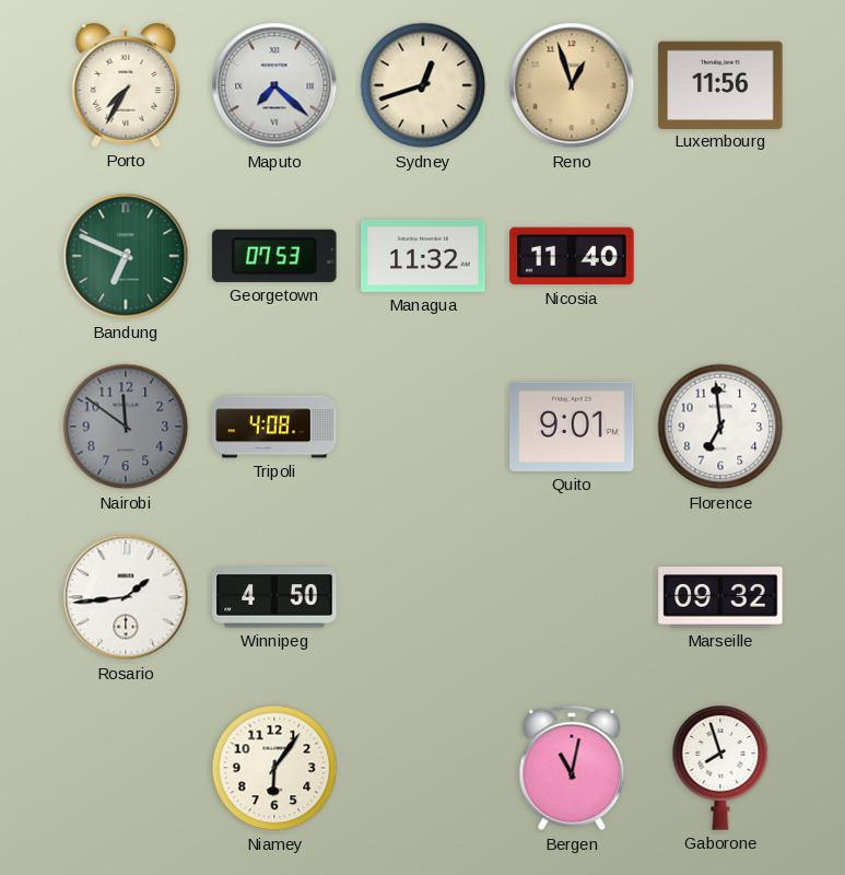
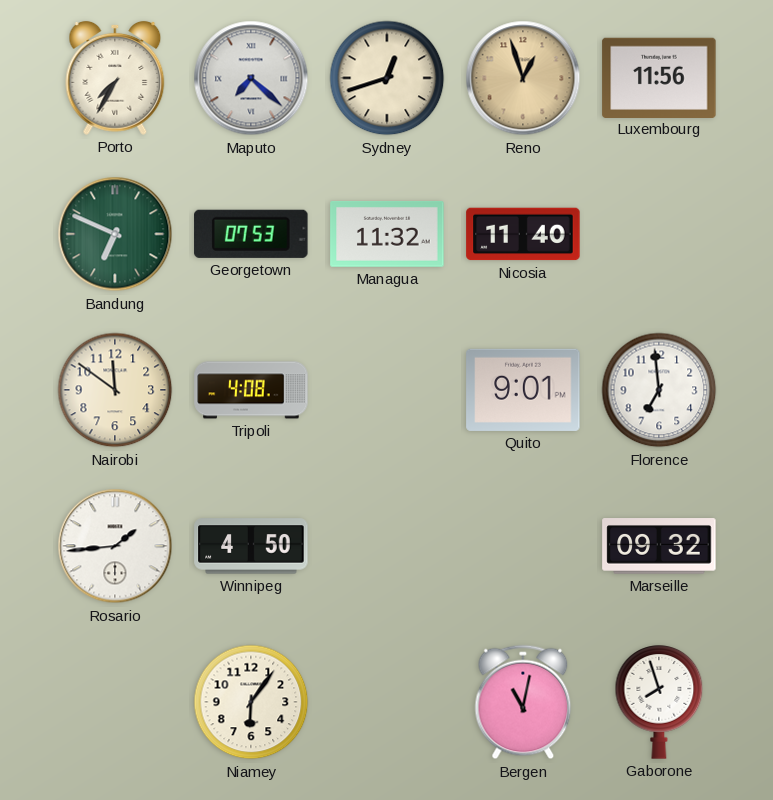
Nairobi dial: grey -> cream
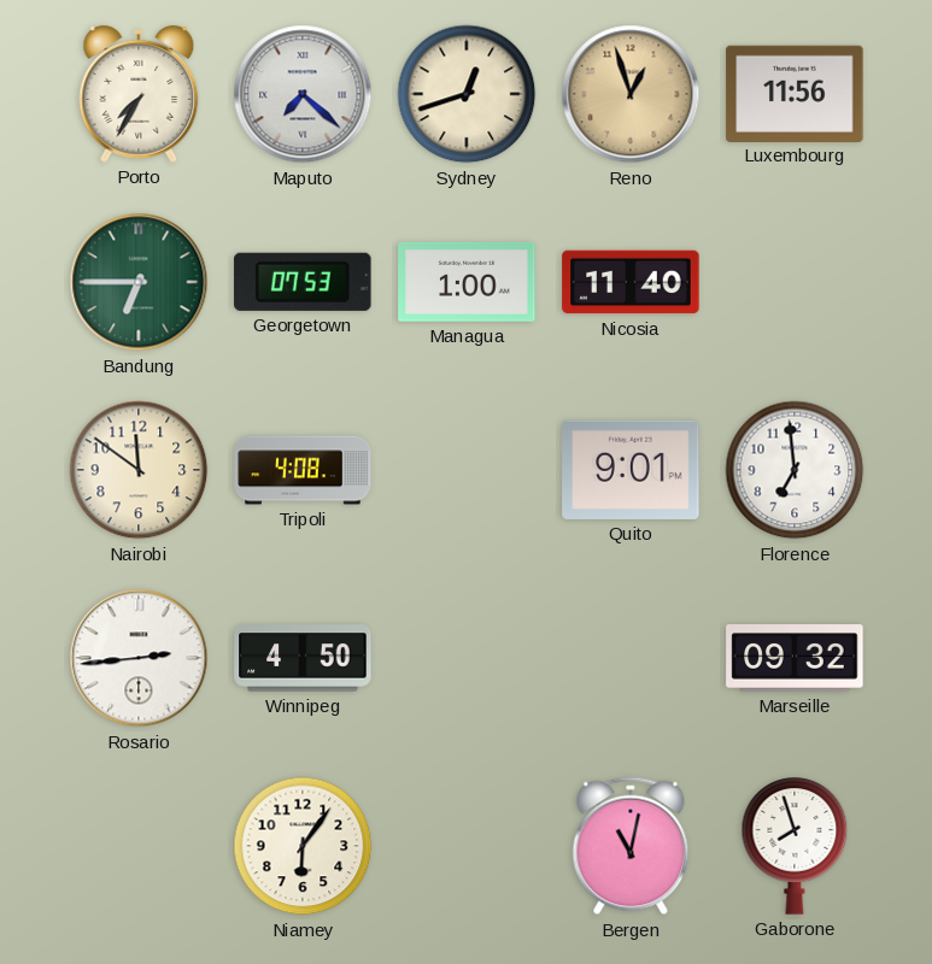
Bandung: 6:49 -> 6:45
Managua: 11:32 -> 1:00
Rosario: 1:44 -> 2:44
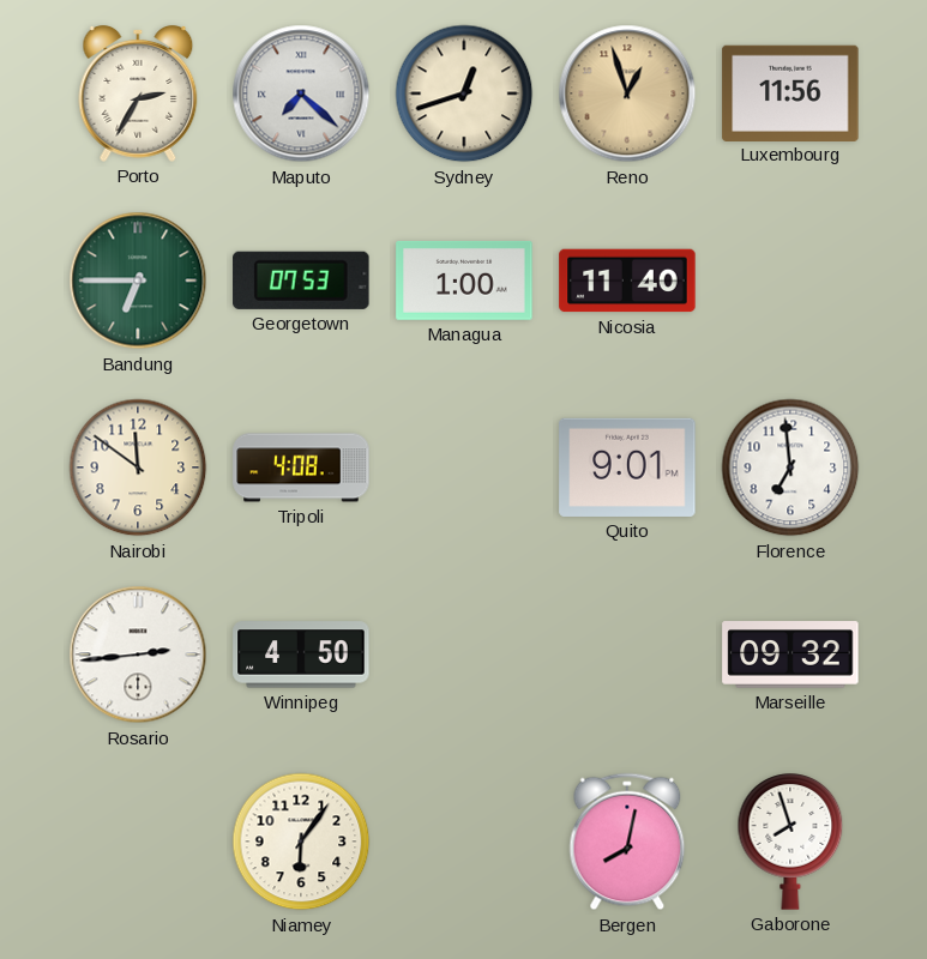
Porto: 7:35 -> 2:35
Bergen: 11:02 -> 8:02
